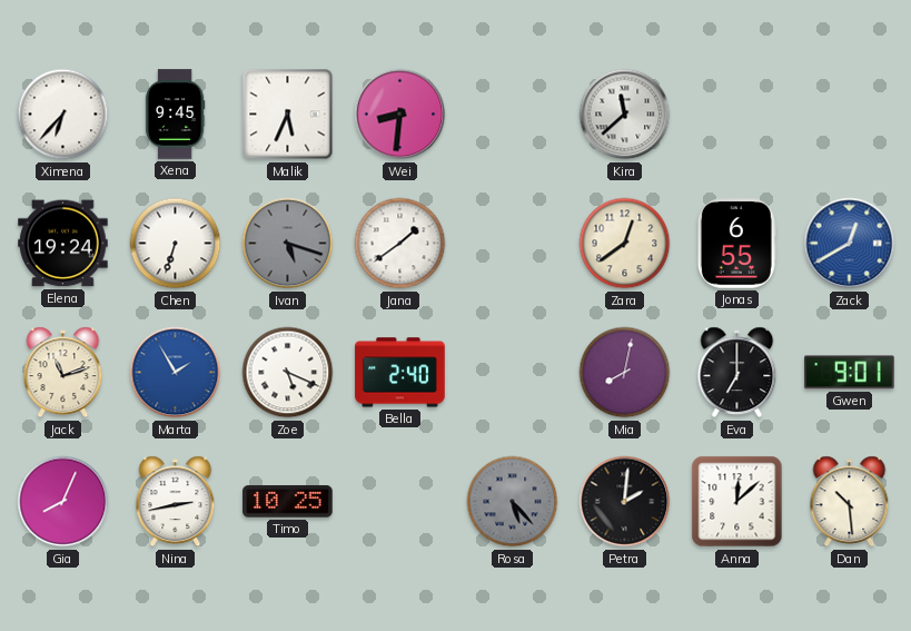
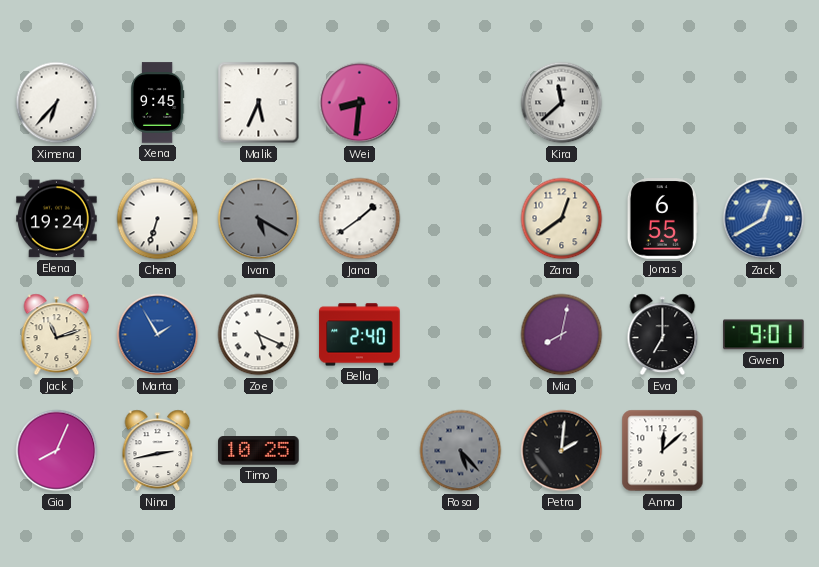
Ivan: 5:18 -> 5:20
Dan: 10:29 -> none
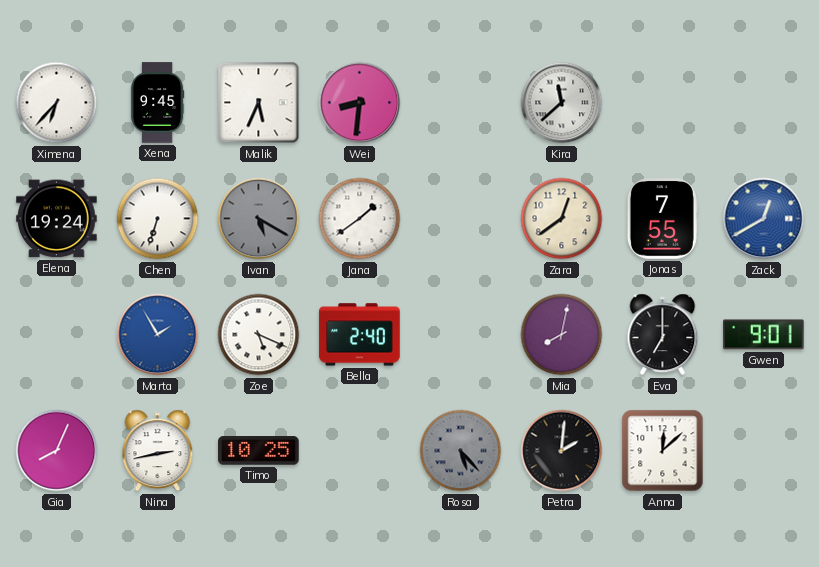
Jonas: 6:55 -> 7:55
Jack: 11:12 -> none
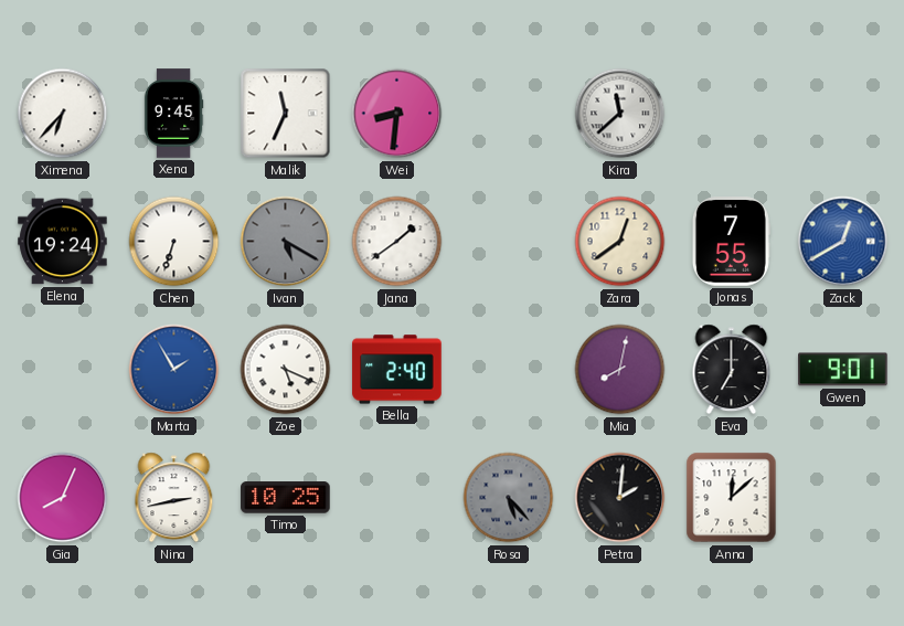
Malik: 5:34 -> 11:34
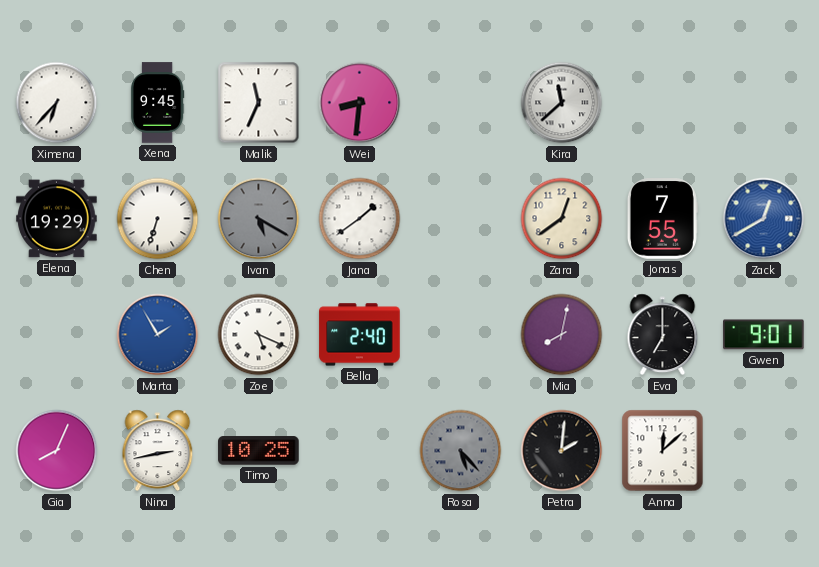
Elena: 19:24 -> 19:29
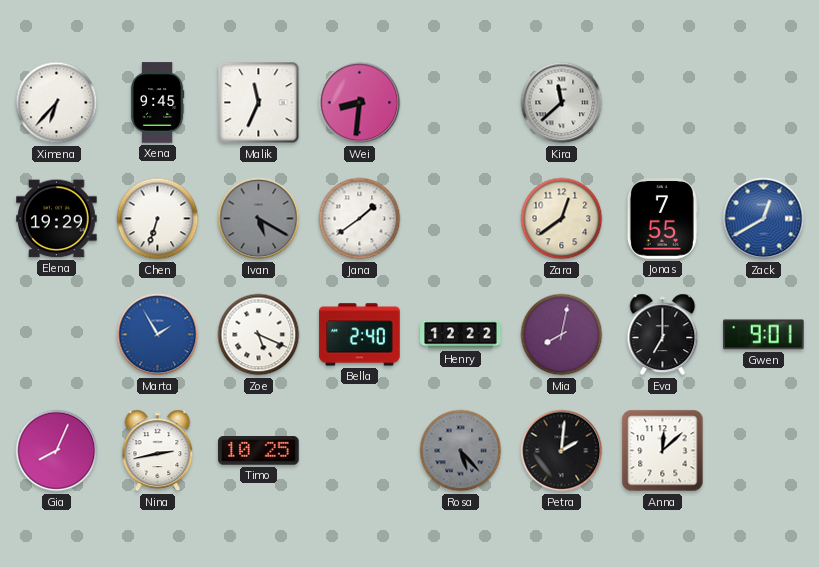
Henry: none -> 12:22
